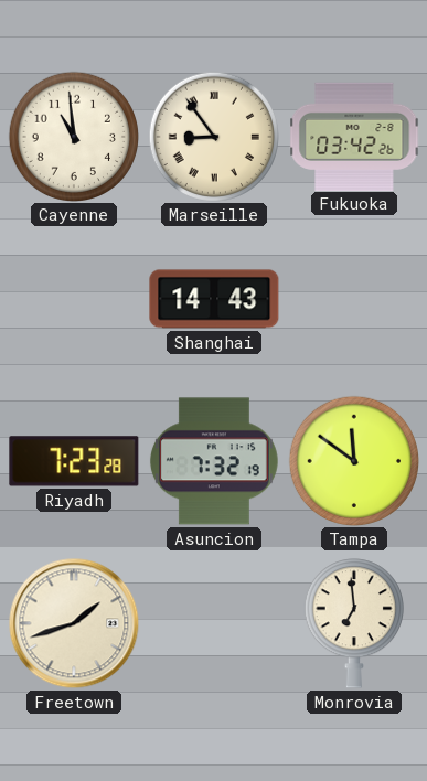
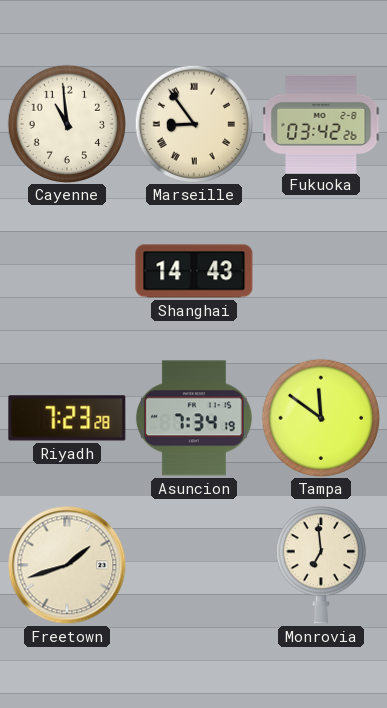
Asuncion: 7:32 -> 7:34
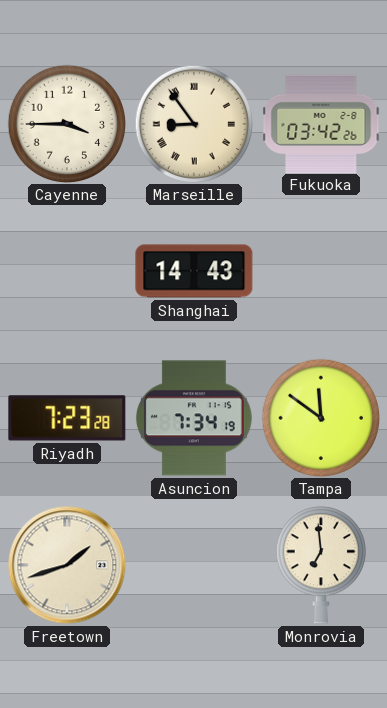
Cayenne: 10:59 -> 3:45
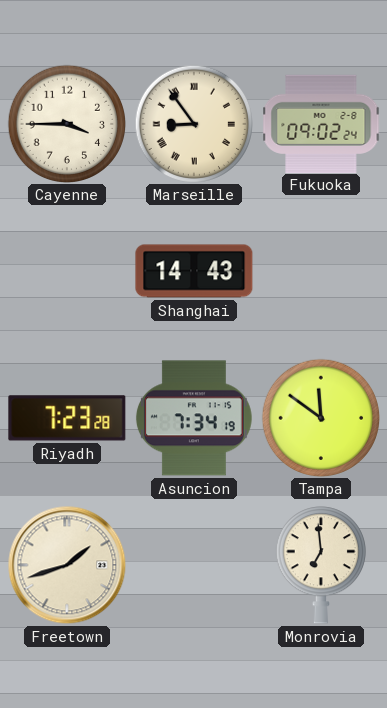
Fukuoka: 03:42 -> 09:02
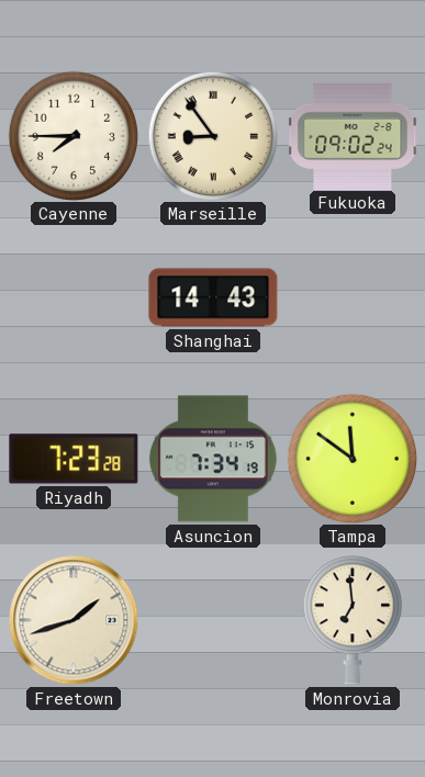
Cayenne: 3:45 -> 7:45
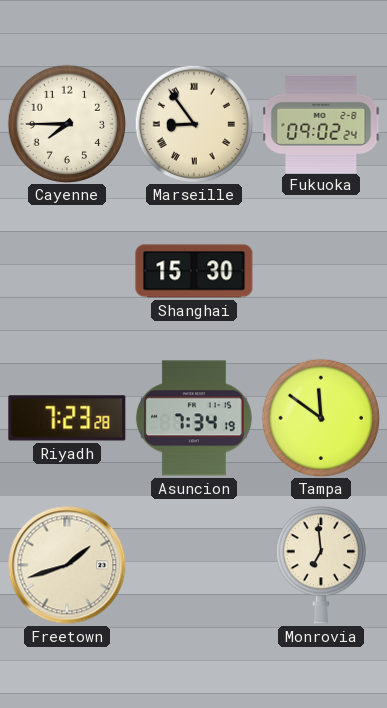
Shanghai: 14:43 -> 15:30
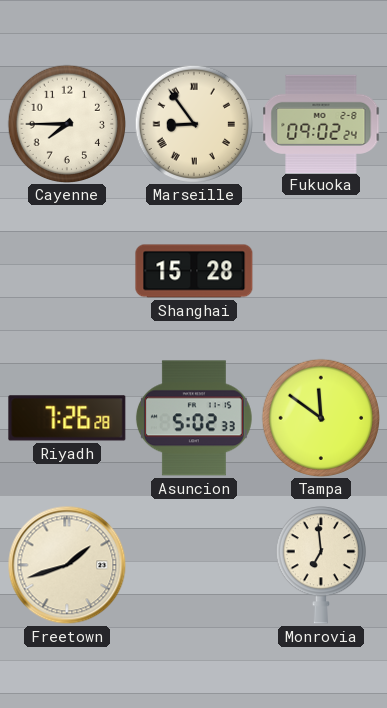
Shanghai: 15:30 -> 15:28
Riyadh: 7:23 -> 7:26
Asuncion: 7:34 -> 5:02
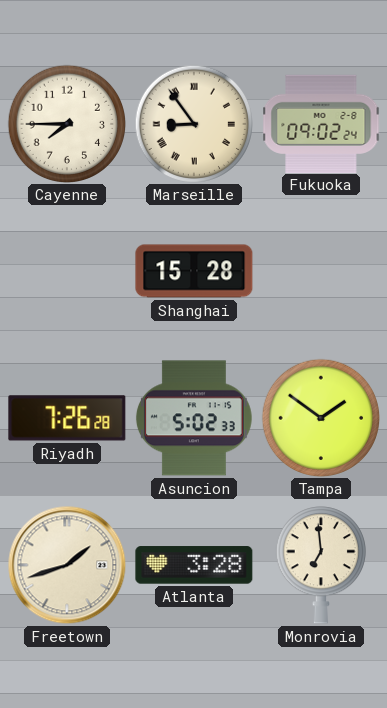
Tampa: 11:51 -> 1:51
Atlanta: none -> 3:28
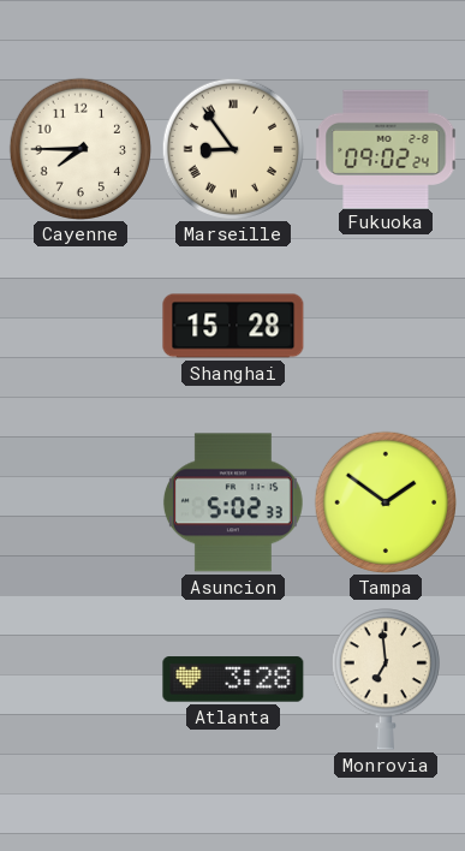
Riyadh: 7:26 -> none
Freetown: 1:42 -> none
